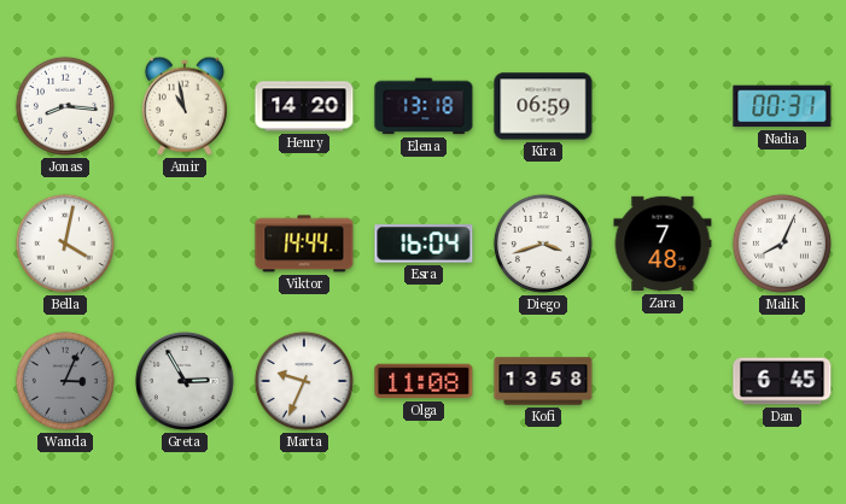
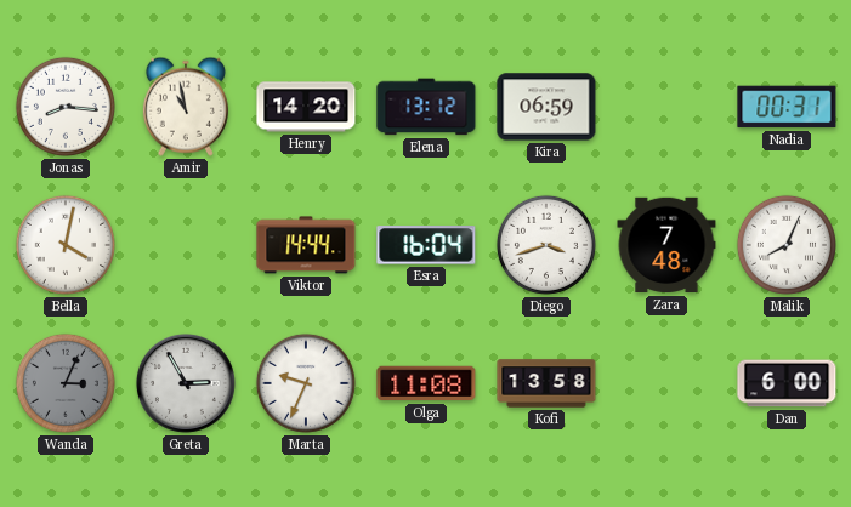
Elena: 13:18 -> 13:12
Dan: 6:45 -> 6:00
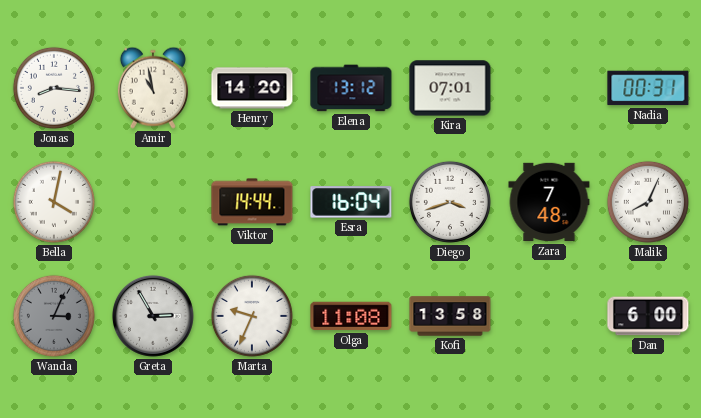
Kira: 06:59 -> 07:01
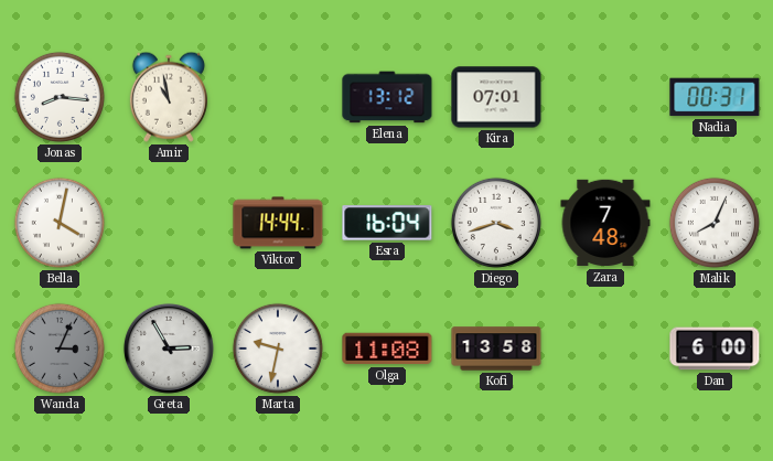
Henry: 14:20 -> none
Marta: 9:34 -> 9:32
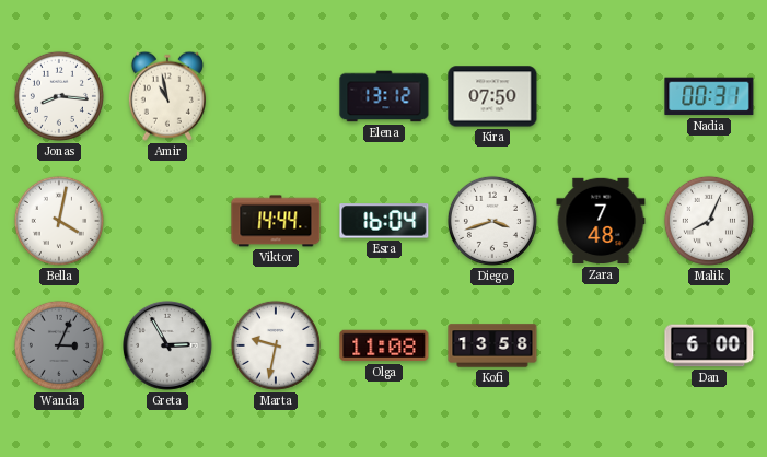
Kira: 07:01 -> 07:50
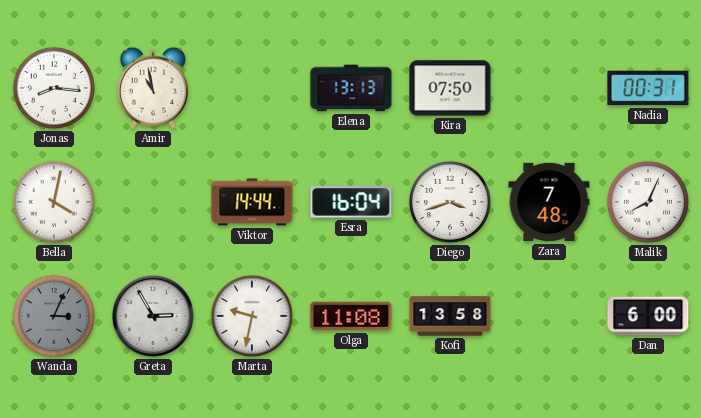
Elena: 13:12 -> 13:13
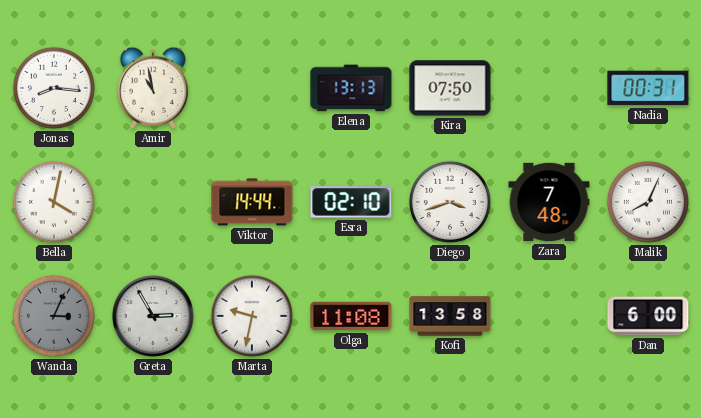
Esra: 16:04 -> 02:10
